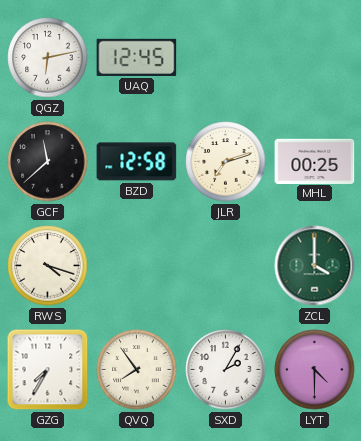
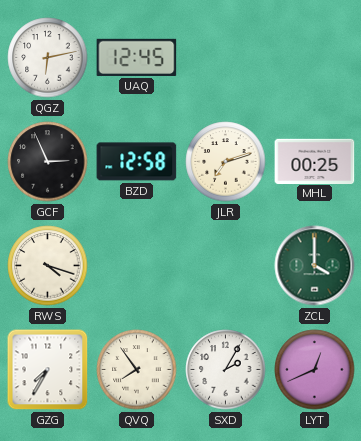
GCF: 11:38 -> 2:56
LYT: 4:30 -> 12:41
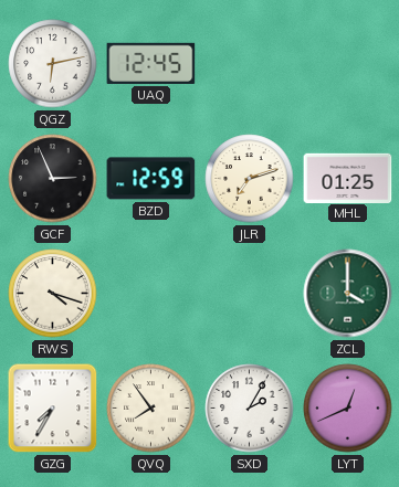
BZD: 12:58 -> 12:59
MHL: 00:25 -> 01:25
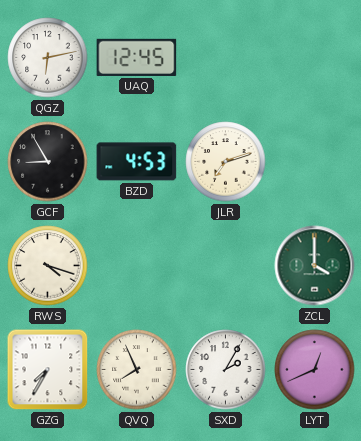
GCF: 2:56 -> 8:55
BZD: 12:59 -> 4:53
MHL: 01:25 -> none
QVQ: 7:54 -> 7:56
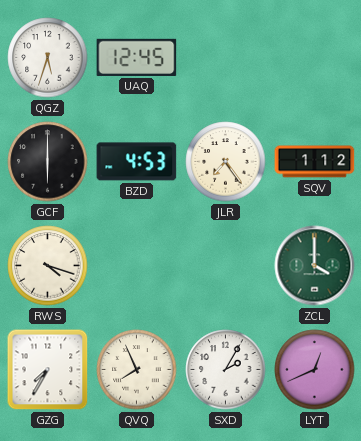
QGZ: 6:13 -> 5:33
GCF: 8:55 -> 6:00
JLR: 7:12 -> 7:24
SQV: none -> 1:12
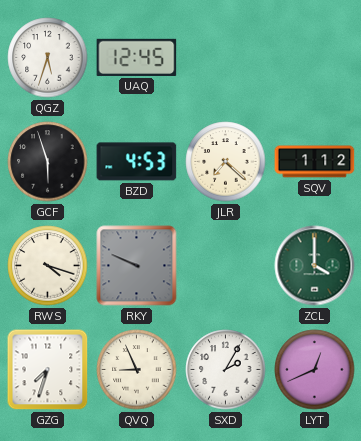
GCF: 6:00 -> 5:57
JLR: 7:24 -> 7:22
RKY: none -> 9:49
GZG: 7:35 -> 7:33
QVQ: 7:56 -> 8:56
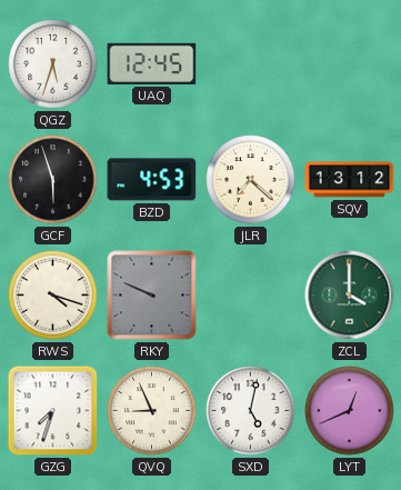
SQV: 1:12 -> 13:12
SXD: 2:05 -> 5:02
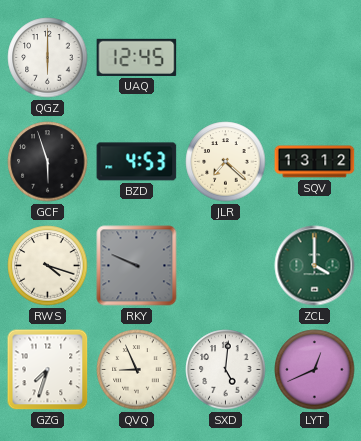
QGZ: 5:33 -> 6:00
SXD: 5:02 -> 5:01
